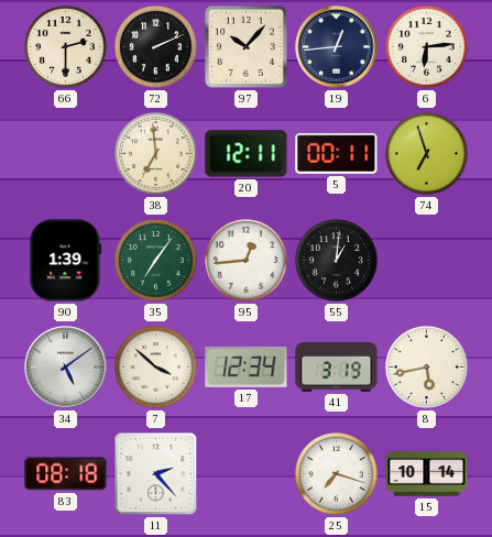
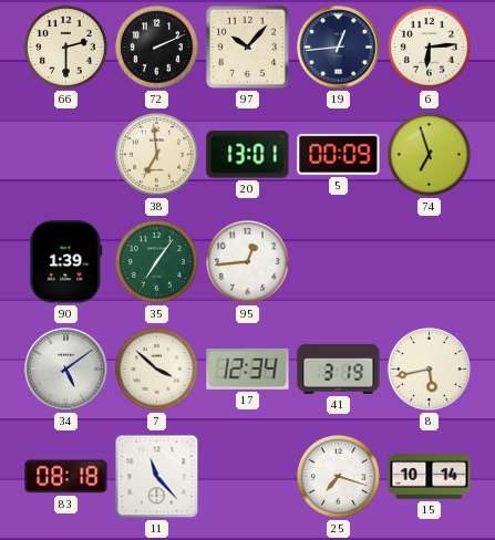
20: 12:11 -> 13:01
5: 00:11 -> 00:09
55: 1:01 -> none
11: 2:23 -> 11:23
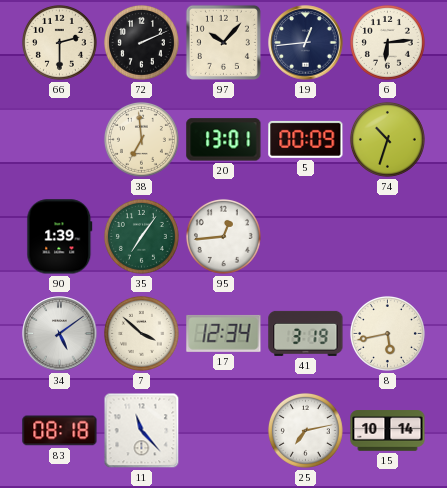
74: 6:57 -> 10:33
25: 7:18 -> 7:13
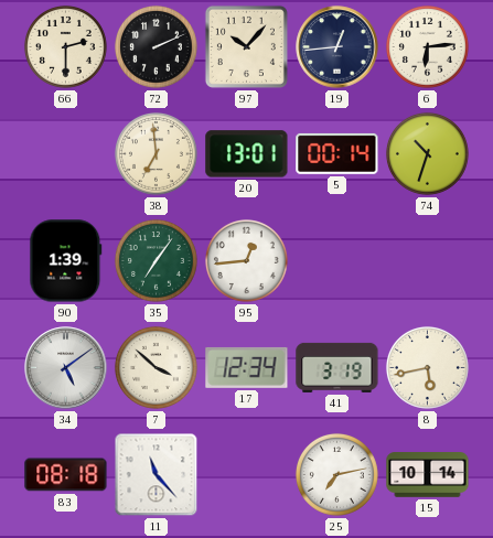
5: 00:09 -> 00:14
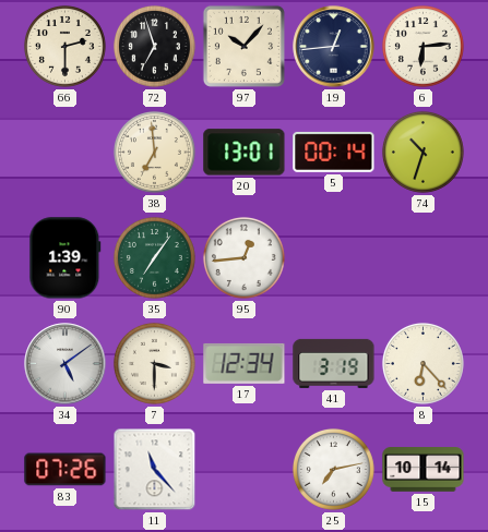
72: 2:11 -> 6:57
7: 3:52 -> 3:30
8: 5:43 -> 6:23
83: 08:18 -> 07:26
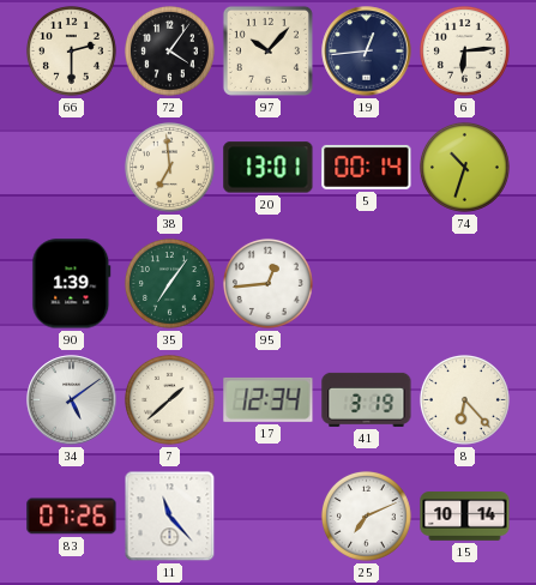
72: 6:57 -> 4:06
7: 3:30 -> 1:38
25: 7:13 -> 7:11
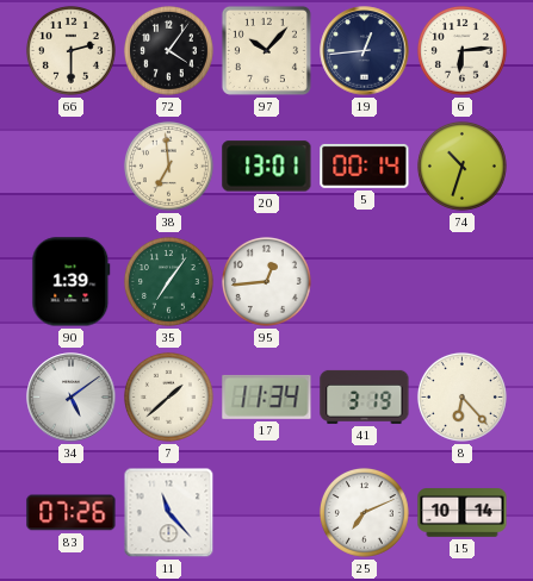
17: 12:34 -> 11:34
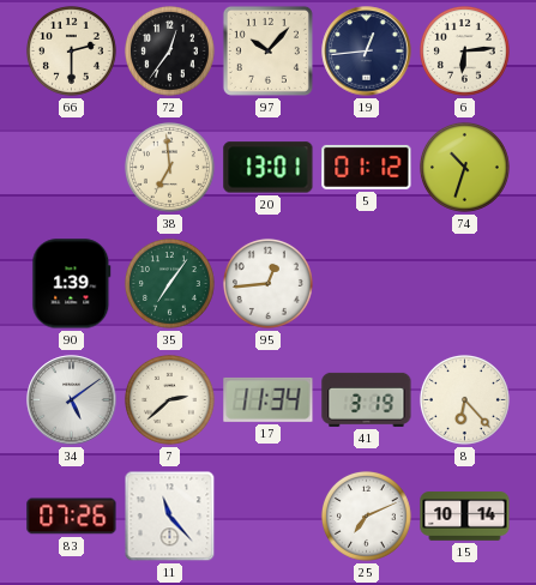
72: 4:06 -> 12:36
5: 00:14 -> 01:12
7: 1:38 -> 2:38
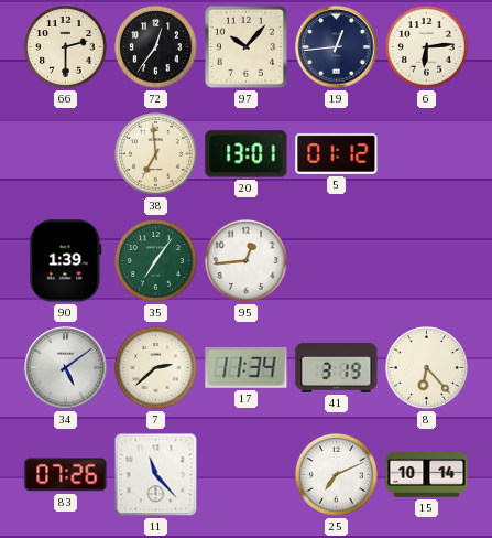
74: 10:33 -> none
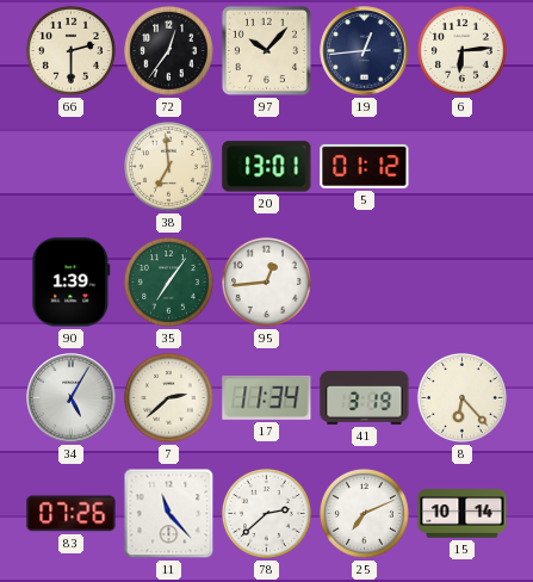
34: 5:09 -> 5:05
78: none -> 2:38
